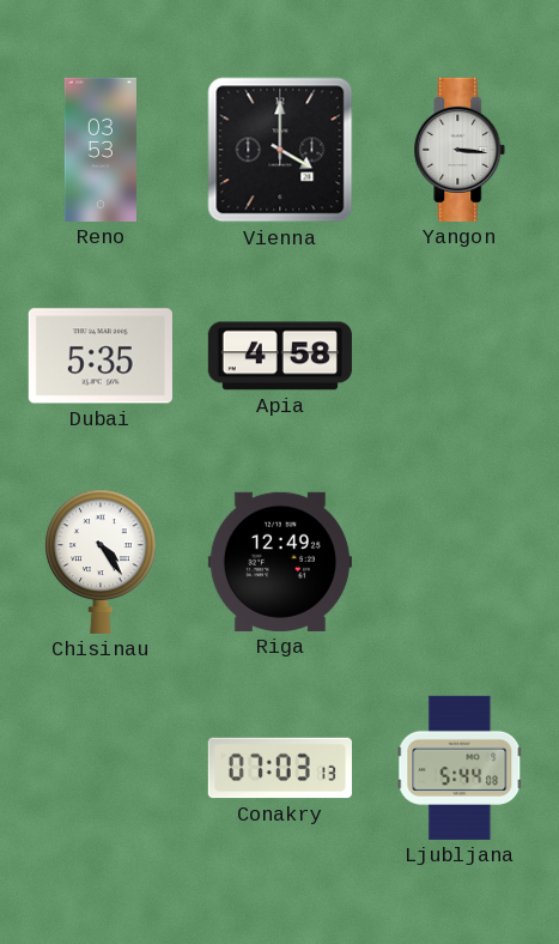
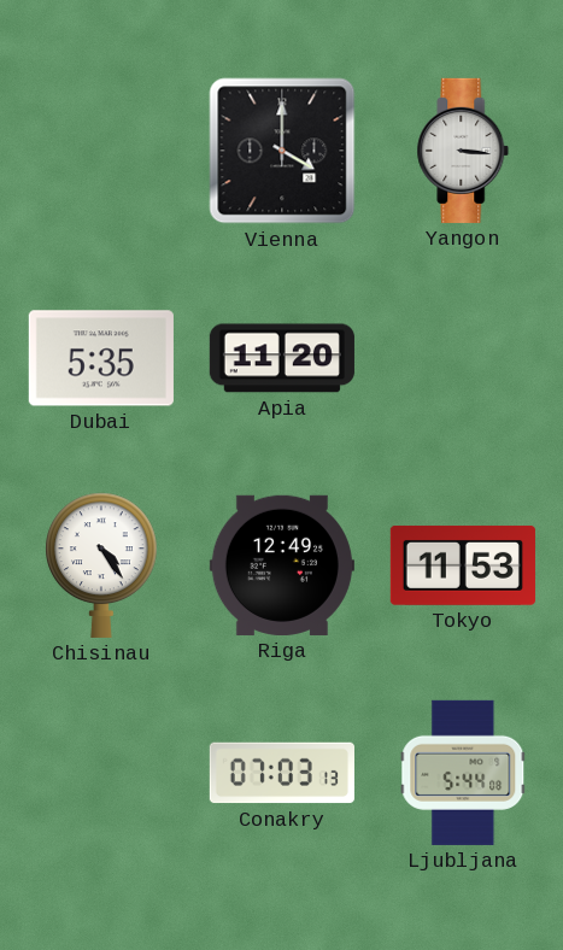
Reno: 03:53 -> none
Apia: 4:58 -> 11:20
Tokyo: none -> 11:53
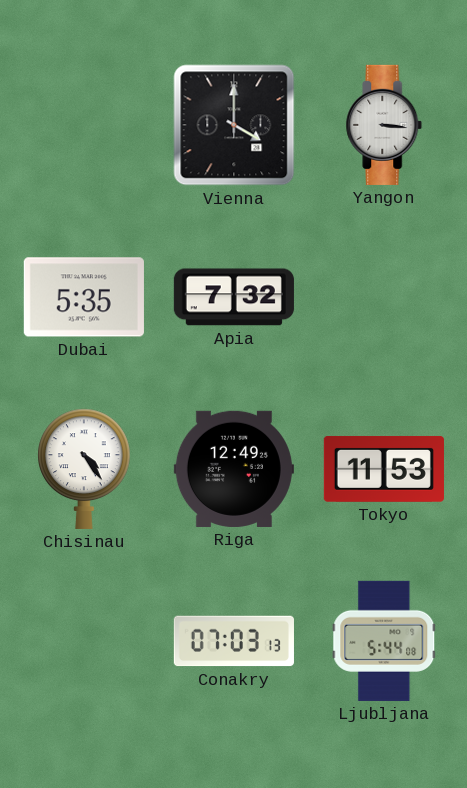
Apia: 11:20 -> 7:32
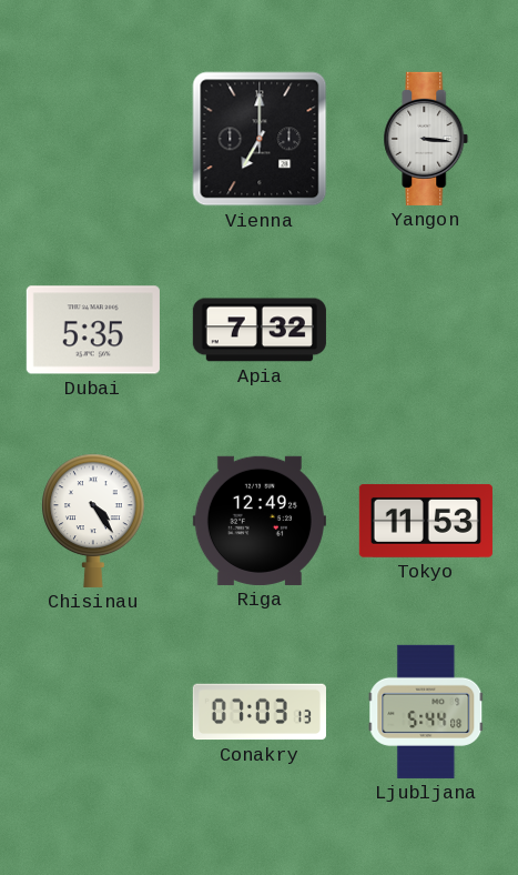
Vienna: 4:00 -> 7:00
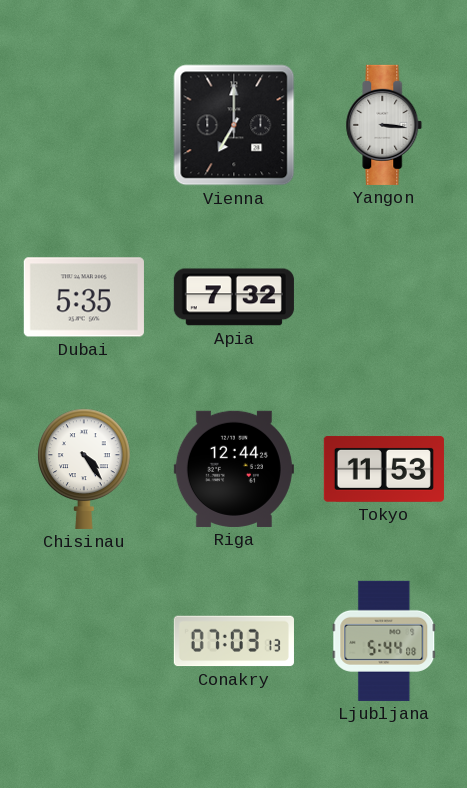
Riga: 12:49 -> 12:44
